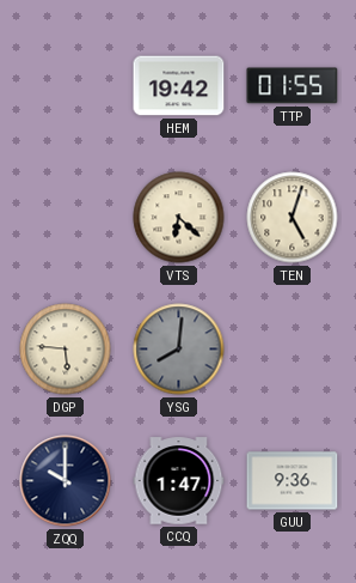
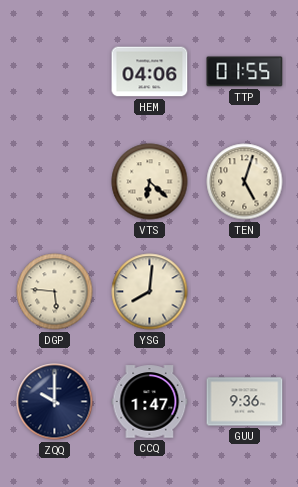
HEM: 19:42 -> 04:06
YSG dial: grey -> cream
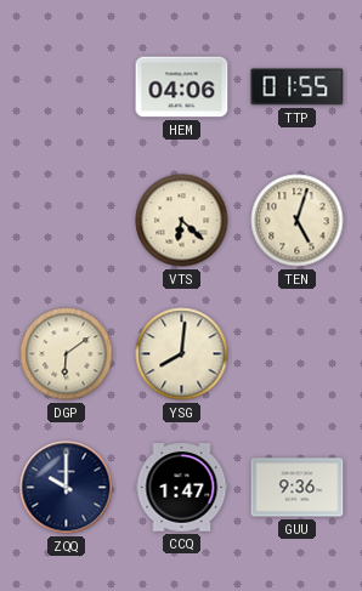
DGP: 5:46 -> 6:09
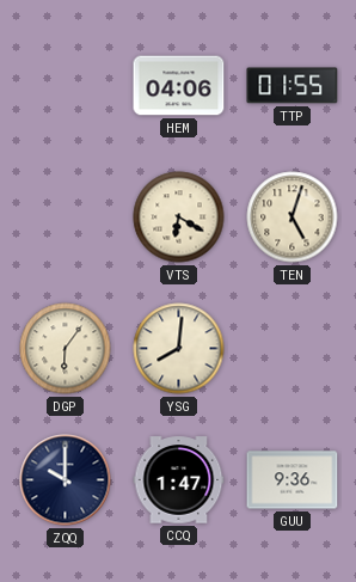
VTS: 6:22 -> 6:20
DGP: 6:09 -> 6:06
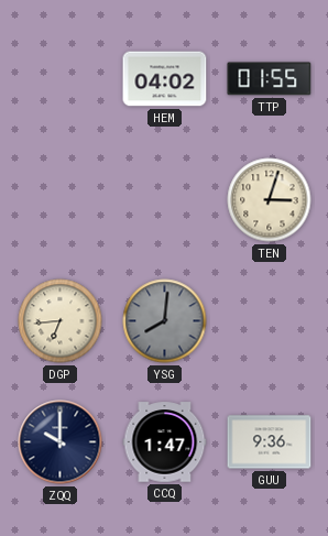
HEM: 04:06 -> 04:02
VTS: 6:20 -> none
TEN: 5:03 -> 3:03
DGP: 6:06 -> 6:44
YSG dial: cream -> grey
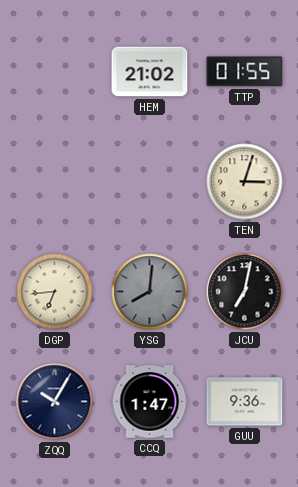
HEM: 04:02 -> 21:02
JCU: none -> 7:02
ZQQ: 10:00 -> 10:05
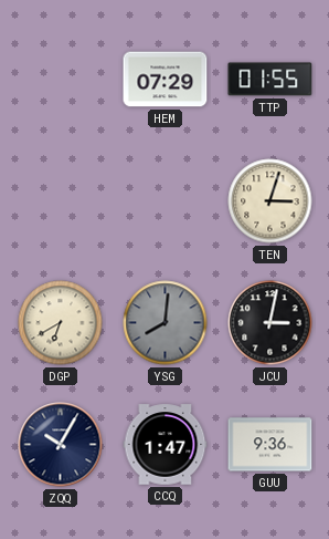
HEM: 21:02 -> 07:29
DGP: 6:44 -> 6:40
JCU: 7:02 -> 3:02
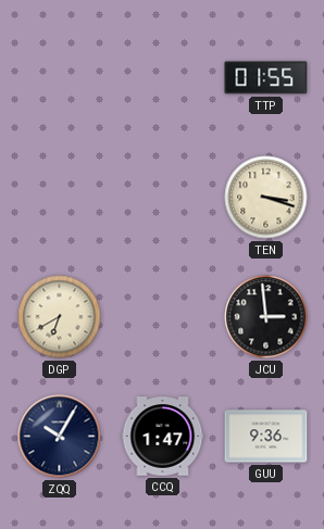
HEM: 07:29 -> none
TEN: 3:03 -> 3:18
YSG: 8:01 -> none
JCU: 3:02 -> 2:59
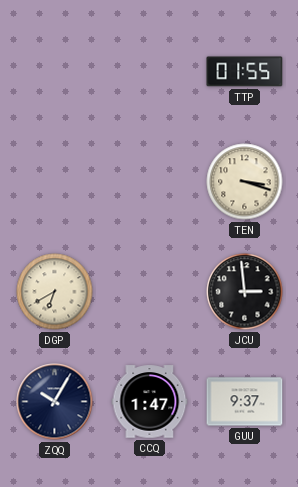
GUU: 9:36 -> 9:37
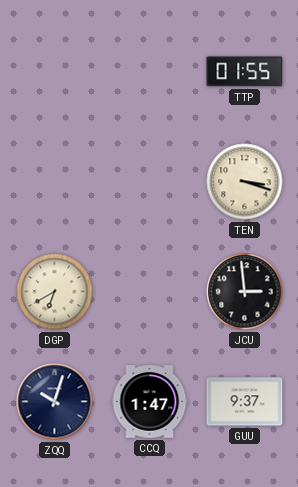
ZQQ: 10:05 -> 10:03
